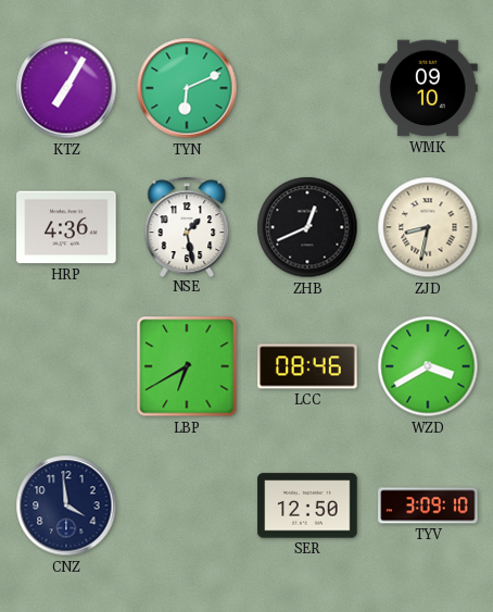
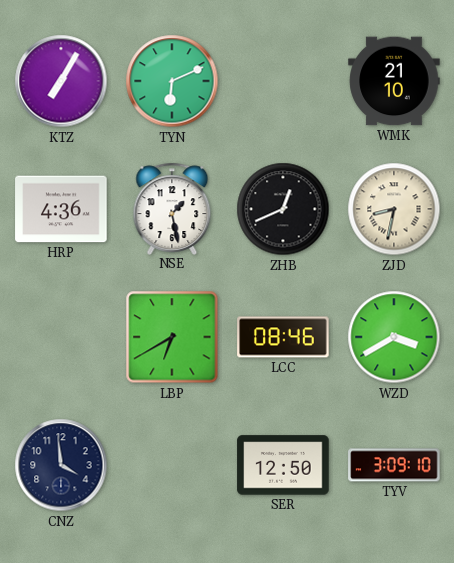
WMK: 09:10 -> 21:10
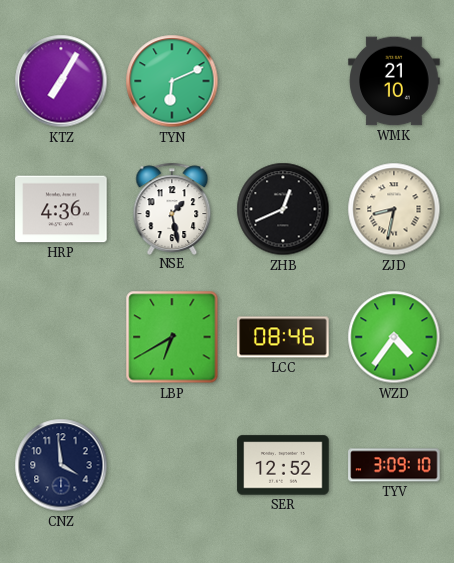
WZD: 3:40 -> 4:36
SER: 12:50 -> 12:52
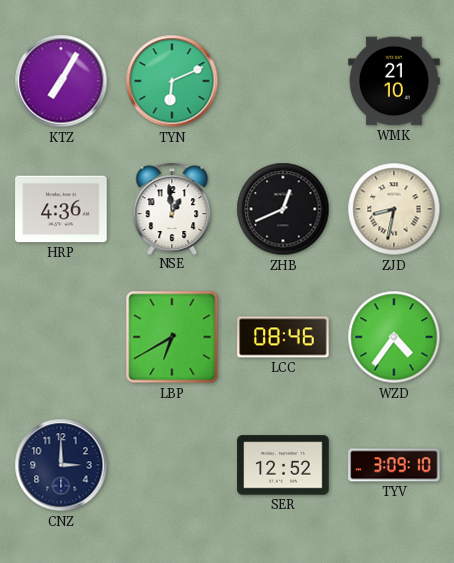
NSE: 1:28 -> 12:59
CNZ: 3:59 -> 3:00
